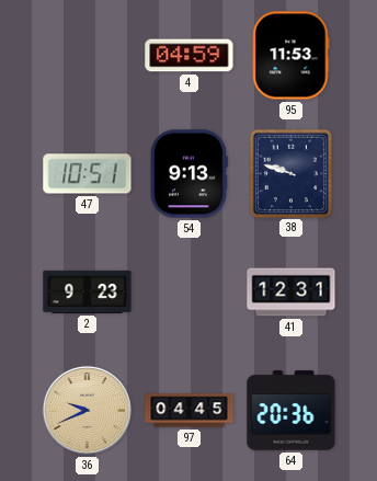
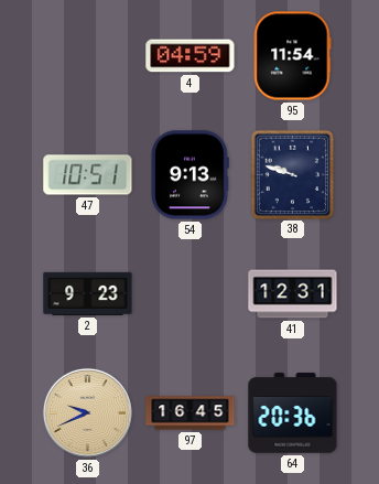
95: 11:53 -> 11:54
97: 04:45 -> 16:45
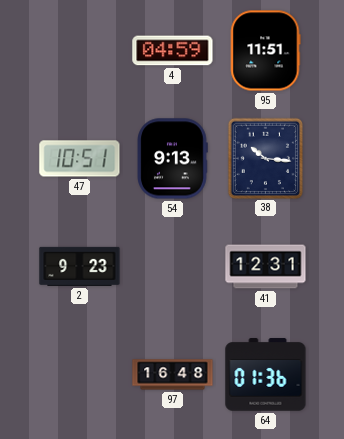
95: 11:54 -> 11:51
38: 9:48 -> 10:16
36: 9:41 -> none
97: 16:45 -> 16:48
64: 20:36 -> 01:36
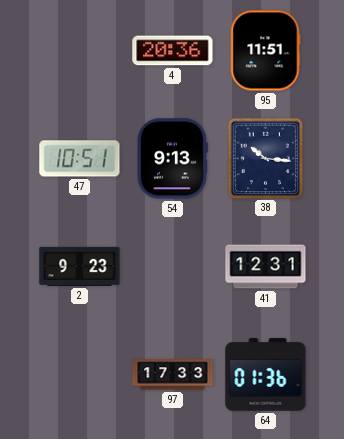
4: 04:59 -> 20:36
97: 16:48 -> 17:33
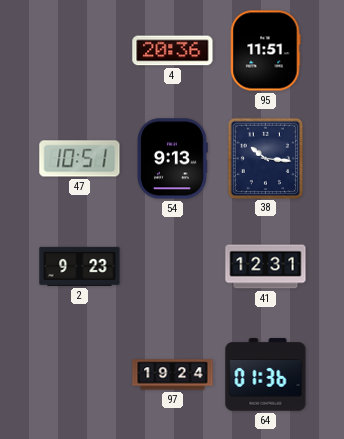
97: 17:33 -> 19:24
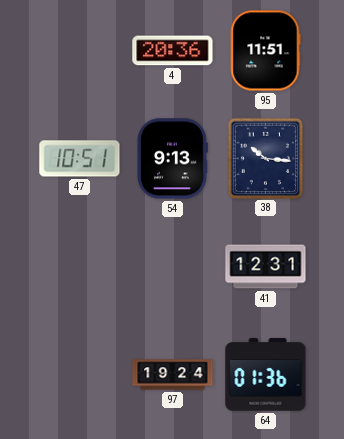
2: 9:23 -> none
